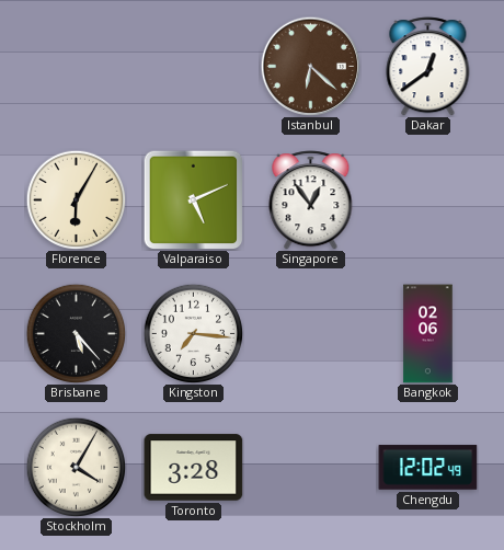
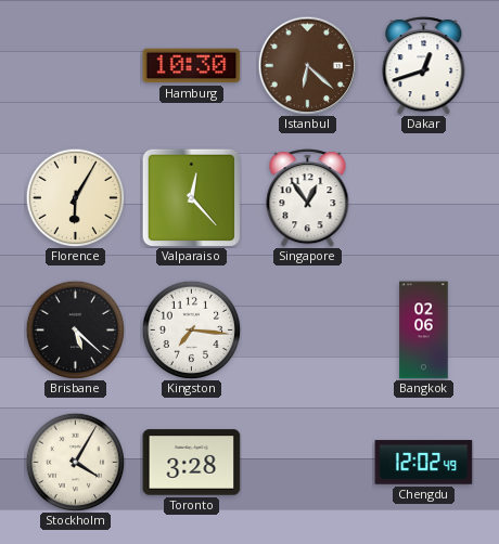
Hamburg: none -> 10:30
Dakar: 12:39 -> 12:42
Valparaiso: 5:11 -> 12:23
Brisbane: 5:23 -> 5:22
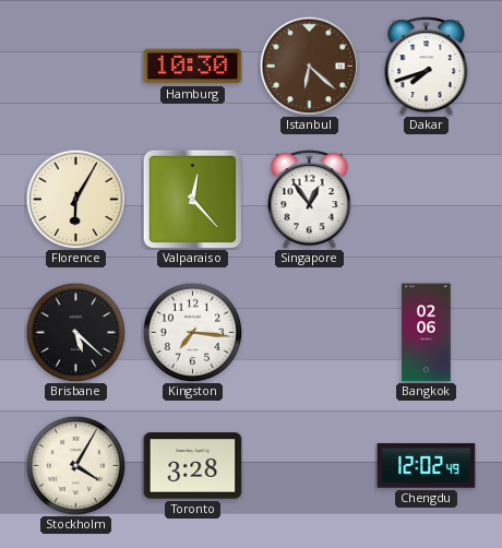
Dakar: 12:42 -> 7:42
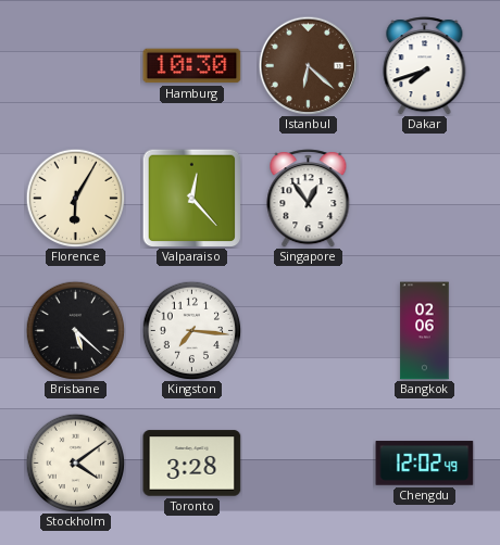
Stockholm: 4:05 -> 4:09
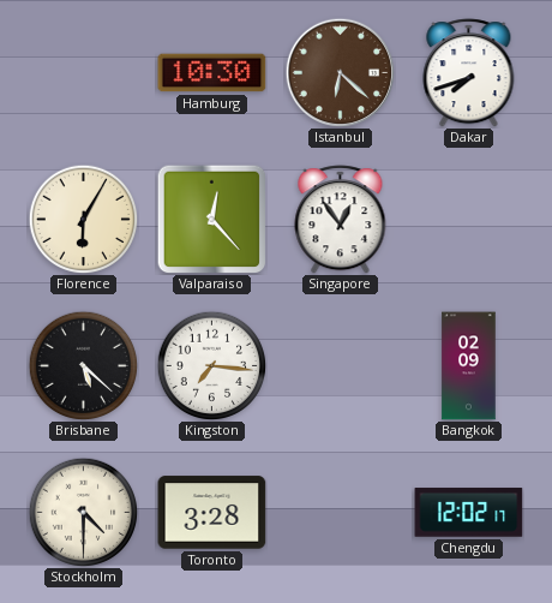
Bangkok: 02:06 -> 02:09
Stockholm: 4:09 -> 4:30
Chengdu: 12:02:49 -> 12:02:17
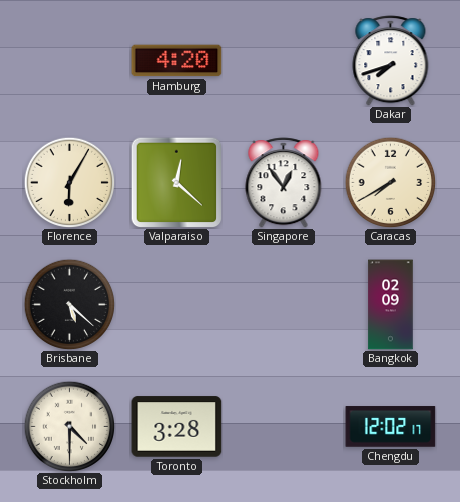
Hamburg: 10:30 -> 4:20
Istanbul: 6:22 -> none
Valparaiso: 12:23 -> 12:22
Caracas: none -> 7:40
Kingston: 7:16 -> none
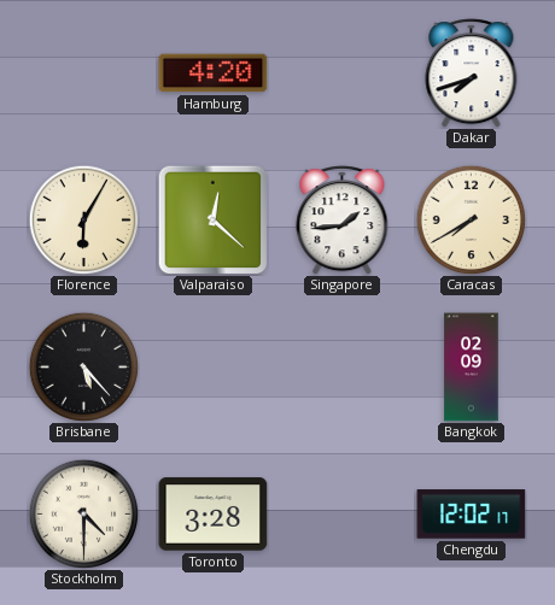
Singapore: 12:54 -> 1:44
Brisbane: 5:22 -> 5:23
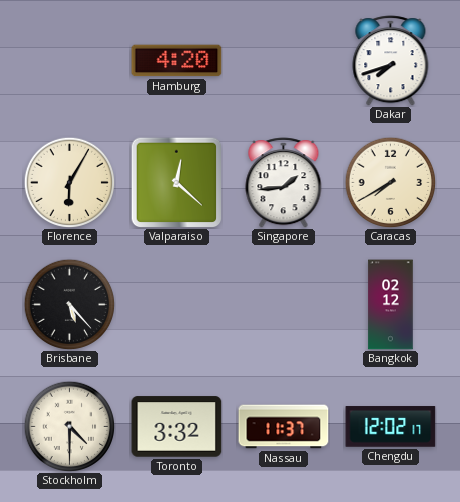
Bangkok: 02:09 -> 02:12
Toronto: 3:28 -> 3:32
Nassau: none -> 11:37
